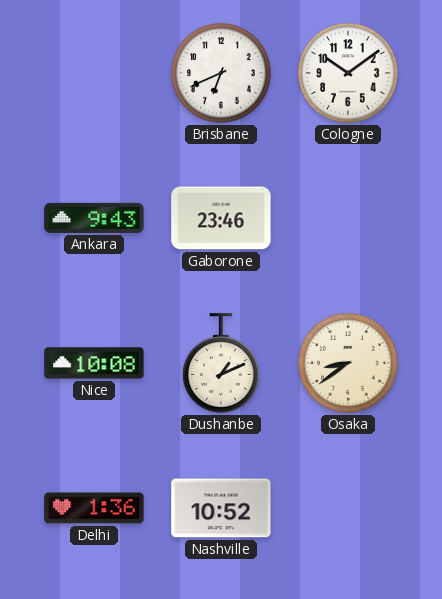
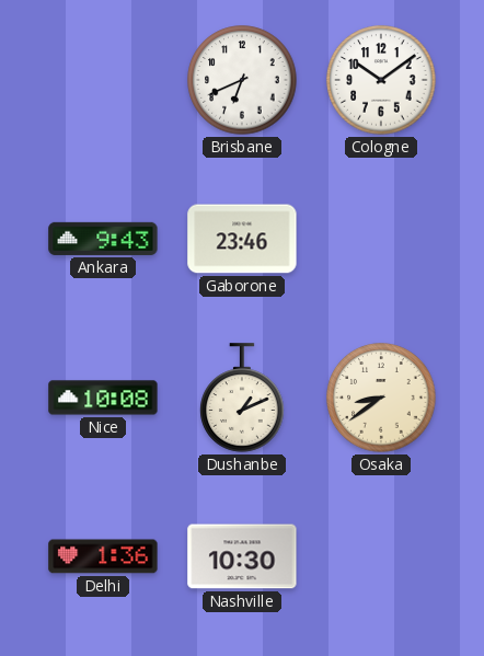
Nashville: 10:52 -> 10:30
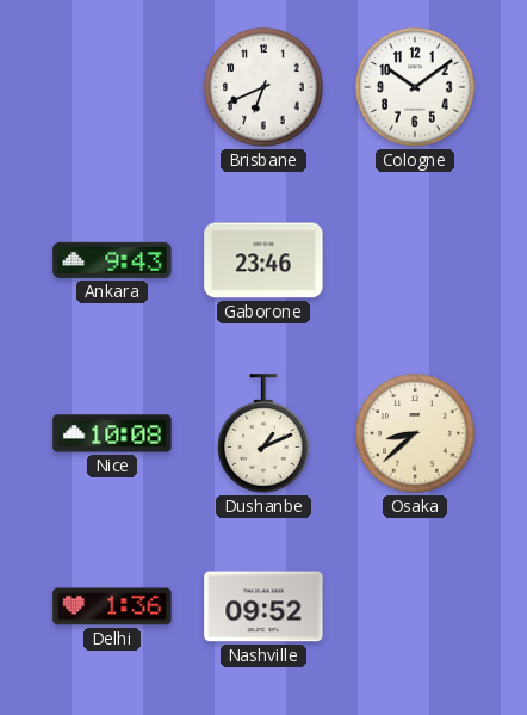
Osaka: 8:39 -> 8:38
Nashville: 10:30 -> 09:52
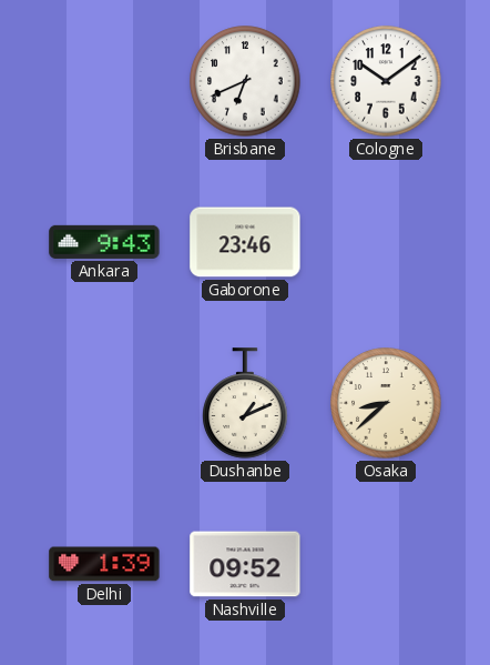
Nice: 10:08 -> none
Delhi: 1:36 -> 1:39
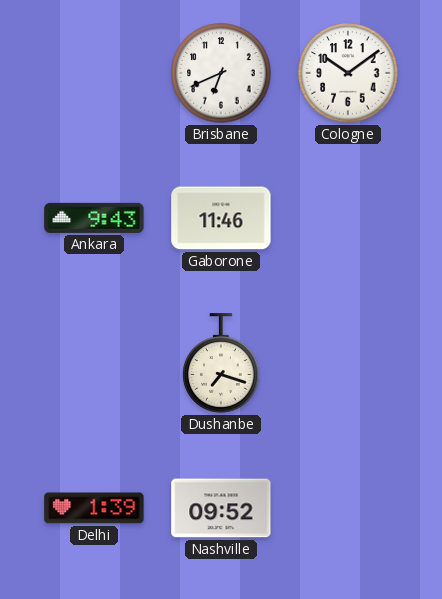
Gaborone: 23:46 -> 11:46
Dushanbe: 1:11 -> 7:18
Osaka: 8:38 -> none
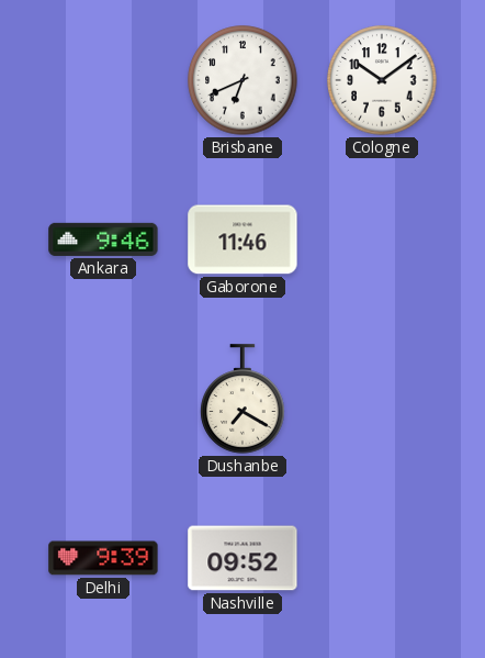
Ankara: 9:43 -> 9:46
Dushanbe: 7:18 -> 7:20
Delhi: 1:39 -> 9:39
